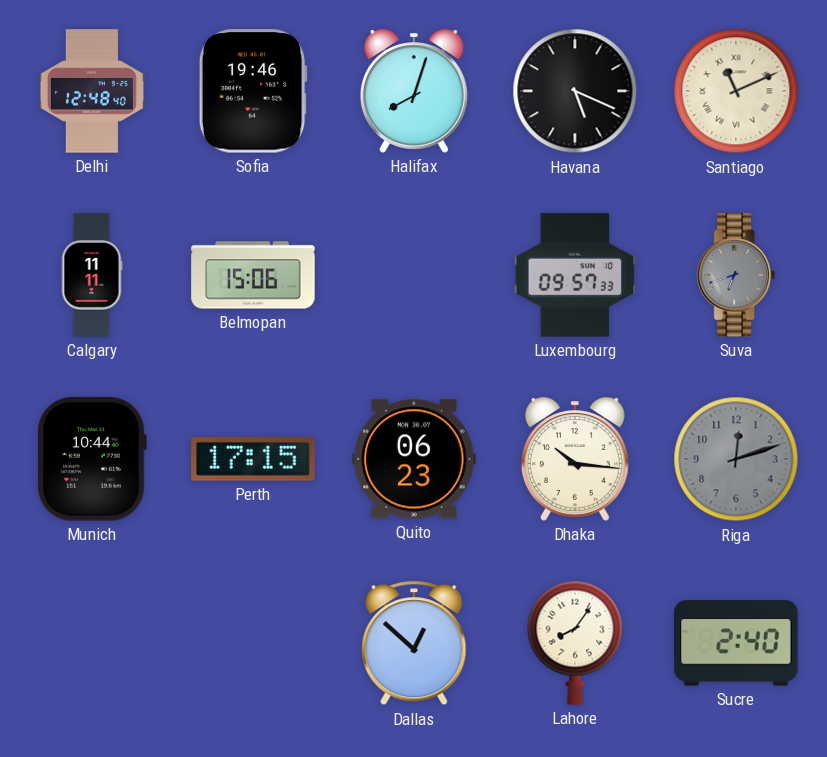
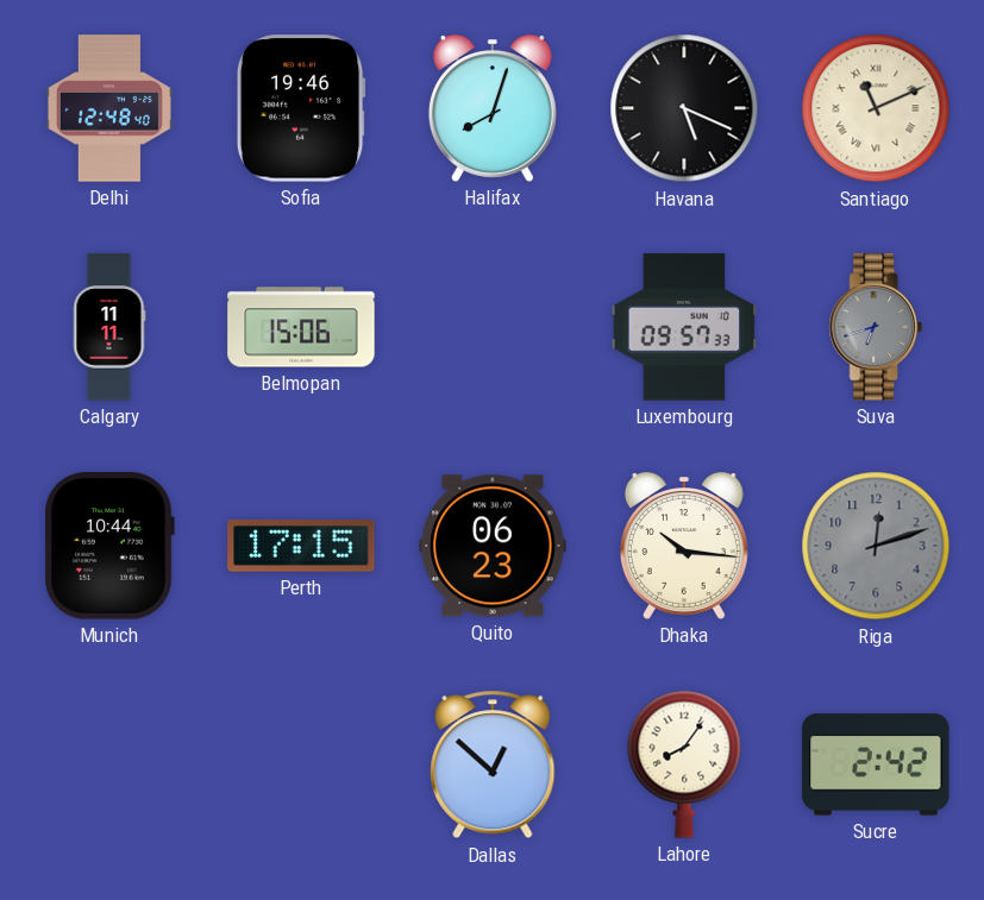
Sucre: 2:40 -> 2:42
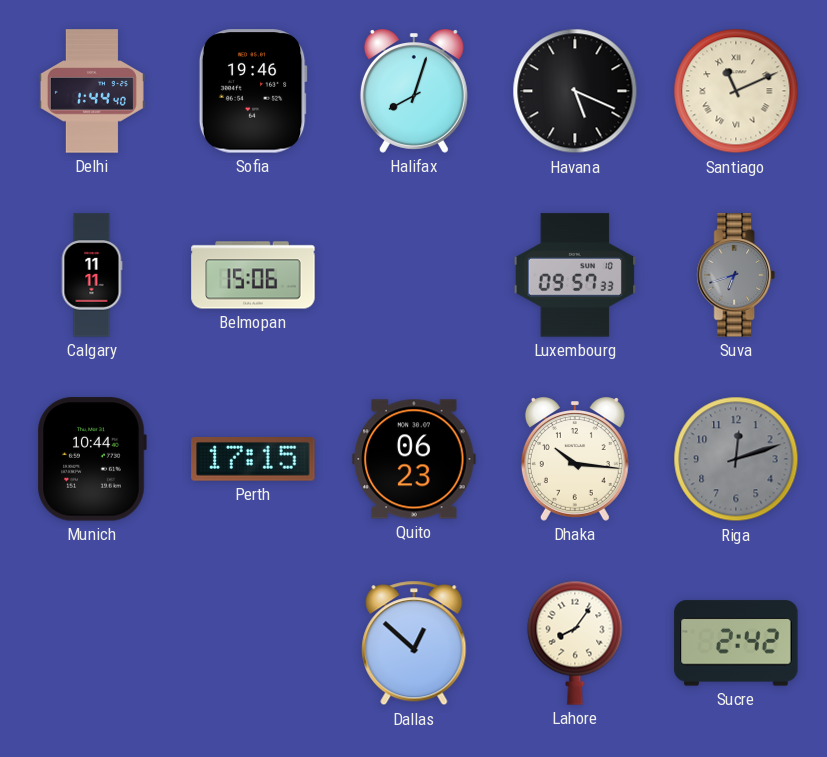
Delhi: 12:48 -> 1:44
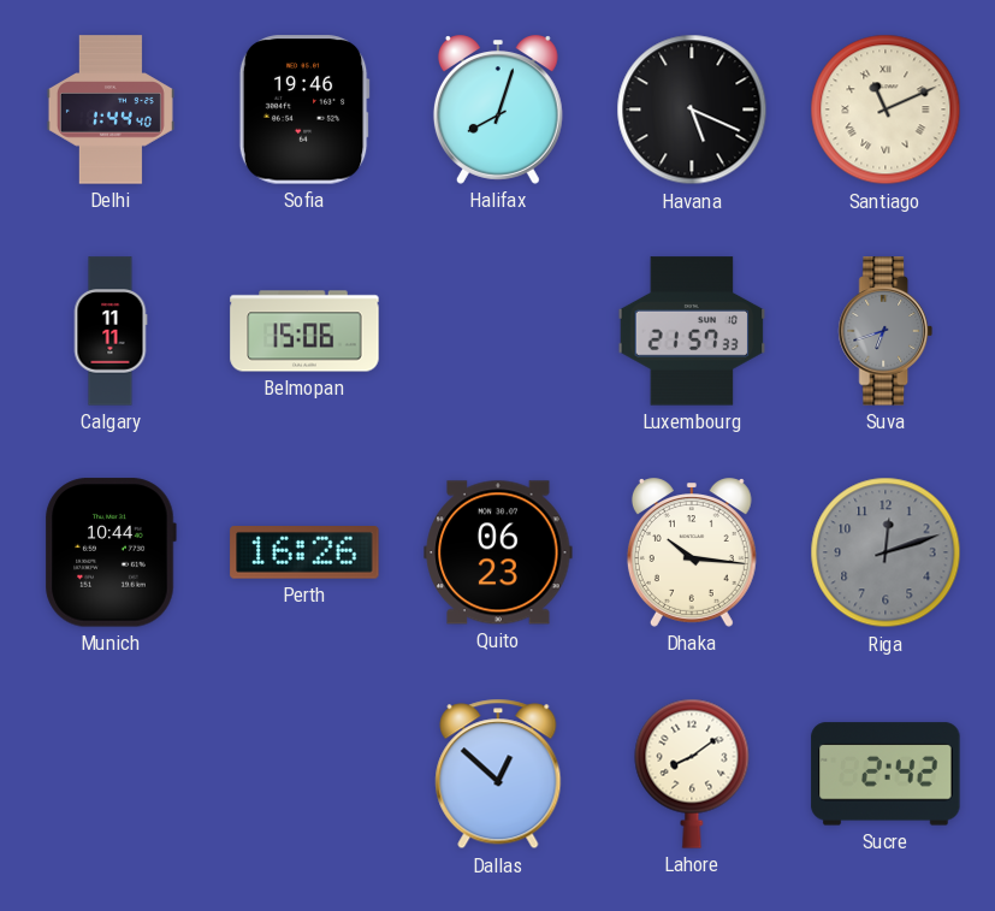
Luxembourg: 09:57 -> 21:57
Perth: 17:15 -> 16:26
Lahore: 8:06 -> 8:09
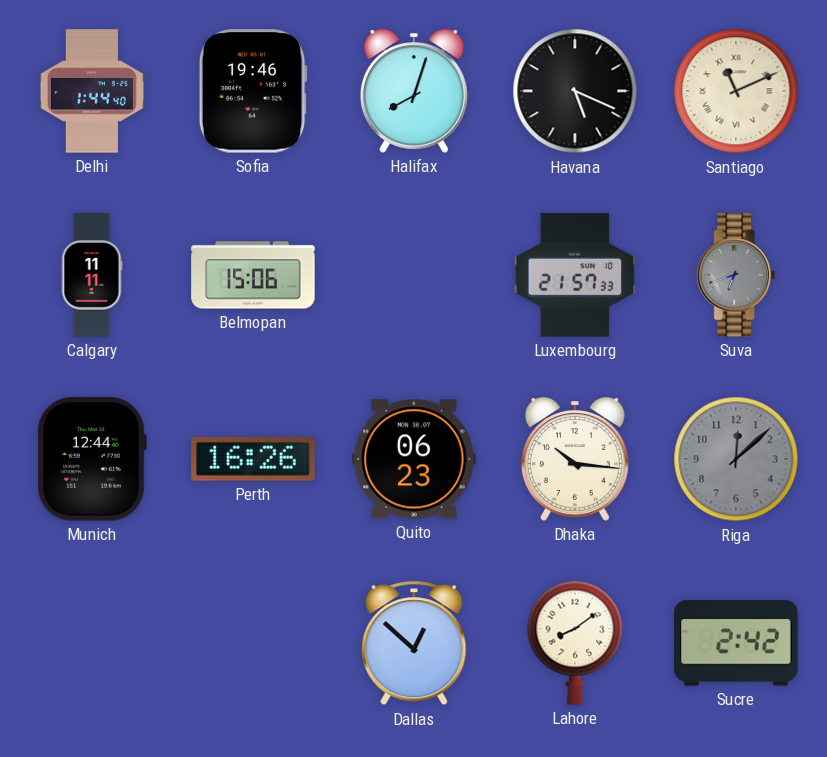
Munich: 10:44 -> 12:44
Riga: 12:12 -> 12:08
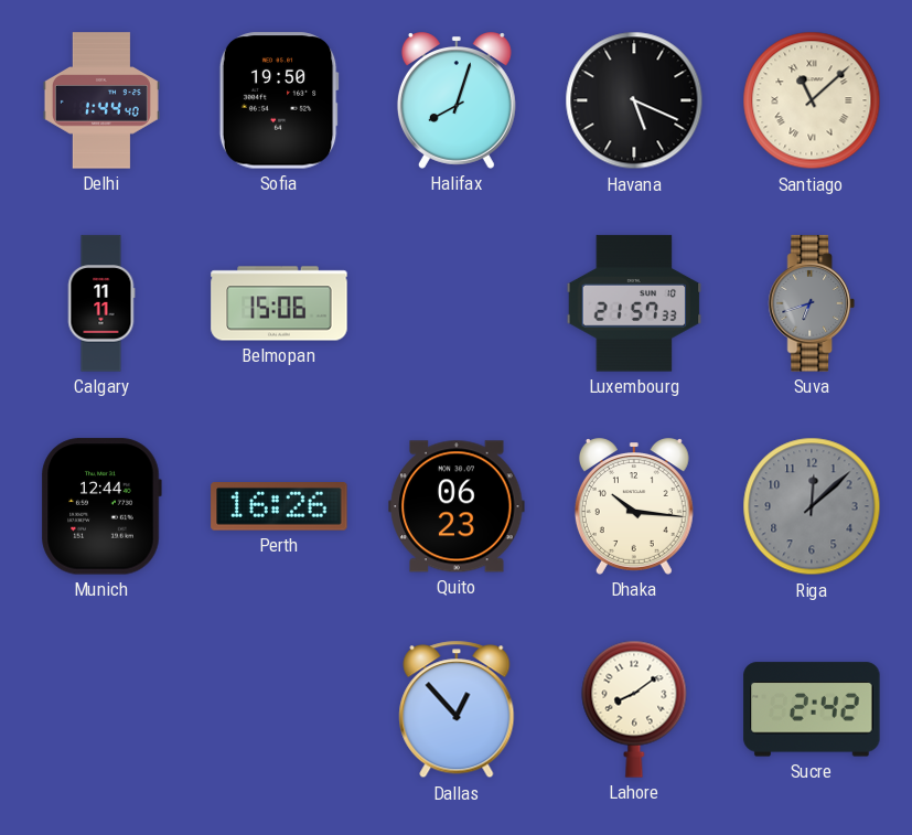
Sofia: 19:46 -> 19:50
Santiago: 11:11 -> 11:08
Dallas: 12:52 -> 12:53
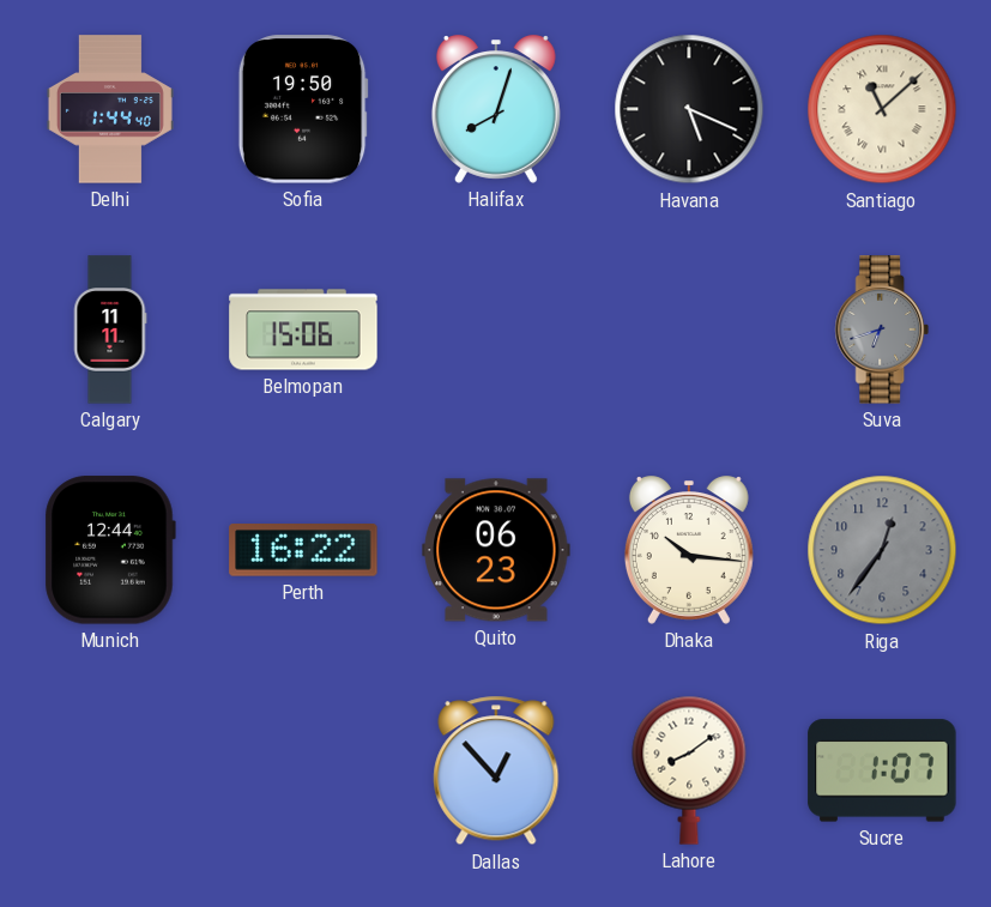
Luxembourg: 21:57 -> none
Perth: 16:26 -> 16:22
Riga: 12:08 -> 12:36
Sucre: 2:42 -> 1:07
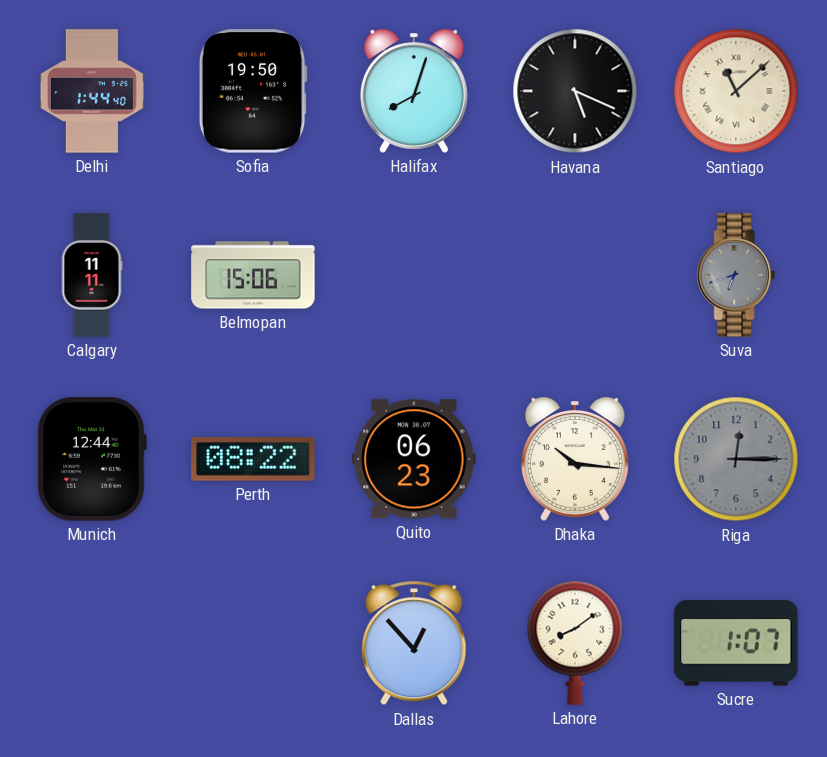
Perth: 16:22 -> 08:22
Riga: 12:36 -> 12:15
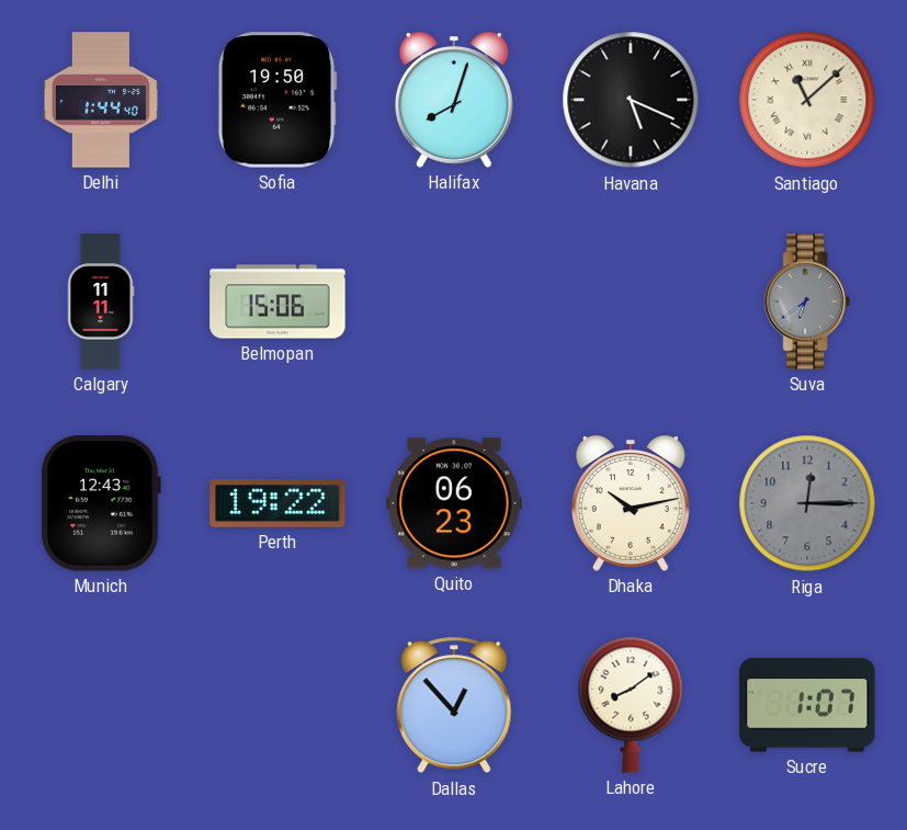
Suva: 6:42 -> 6:39
Munich: 12:44 -> 12:43
Perth: 08:22 -> 19:22
Dhaka: 10:16 -> 10:13
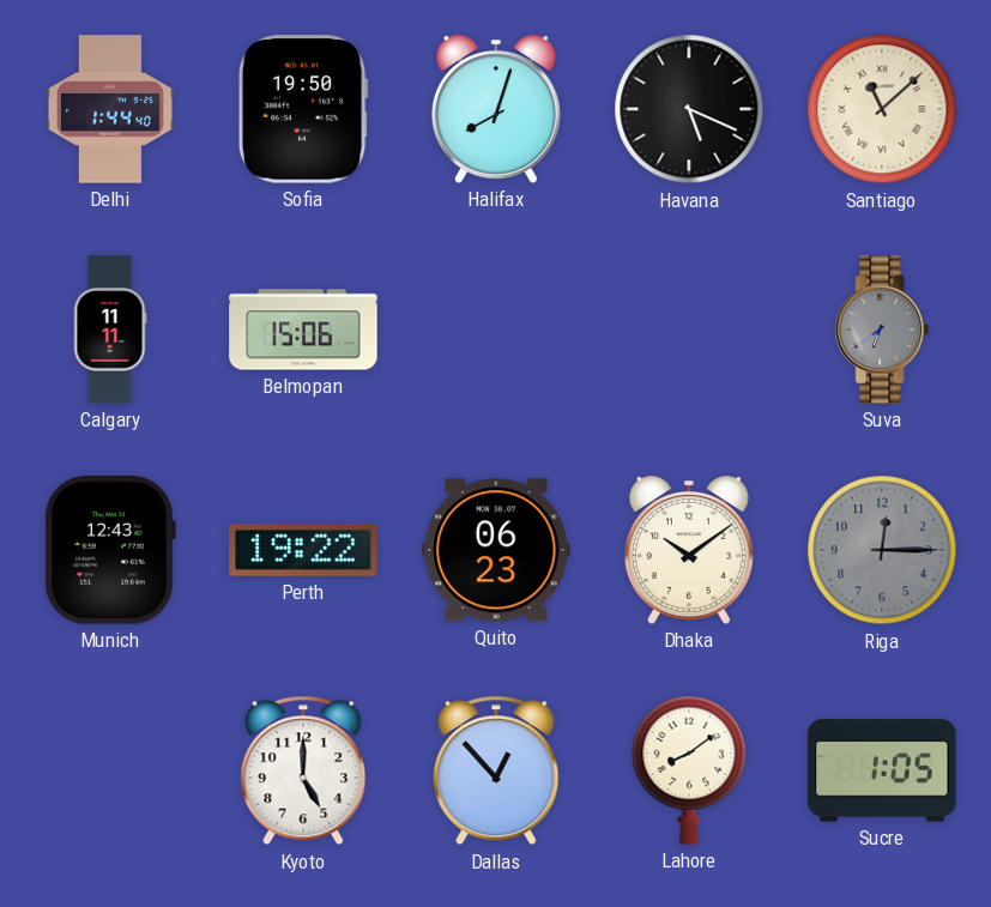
Dhaka: 10:13 -> 10:09
Kyoto: none -> 5:00
Sucre: 1:07 -> 1:05
